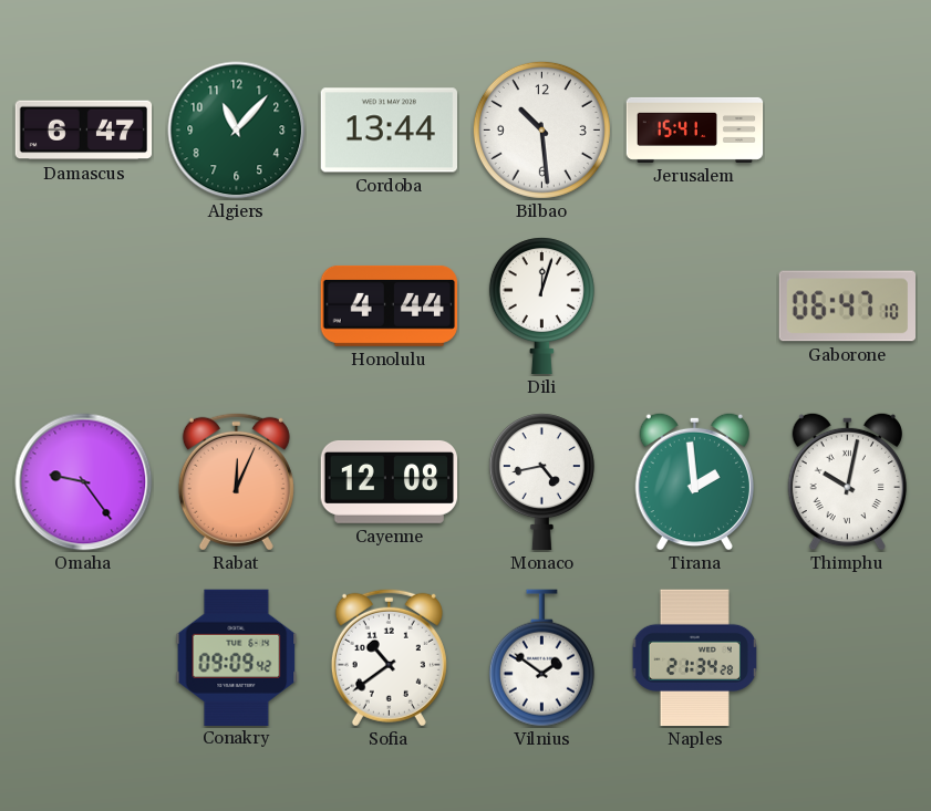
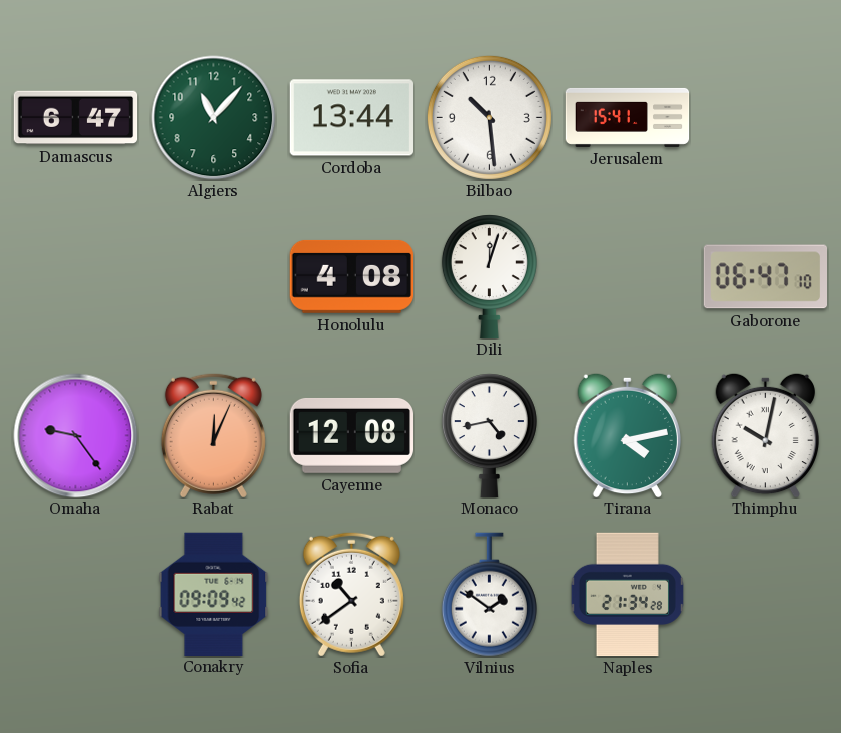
Honolulu: 4:44 -> 4:08
Tirana: 1:59 -> 4:13
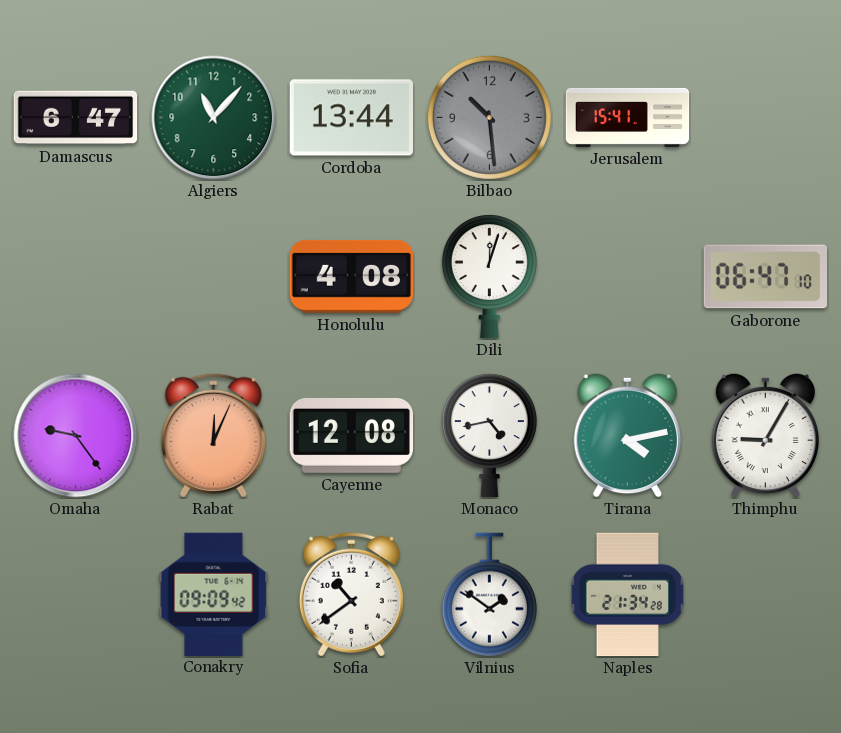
Bilbao dial: white -> grey
Thimphu: 10:02 -> 9:05
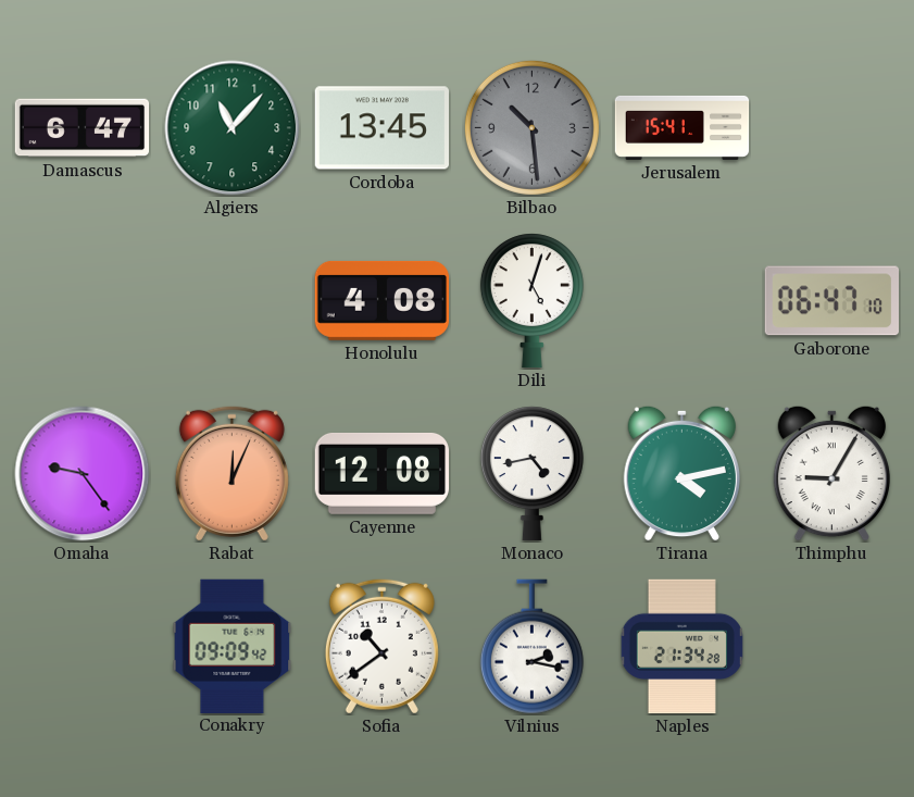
Cordoba: 13:44 -> 13:45
Dili: 12:03 -> 5:03
Vilnius: 1:51 -> 2:17
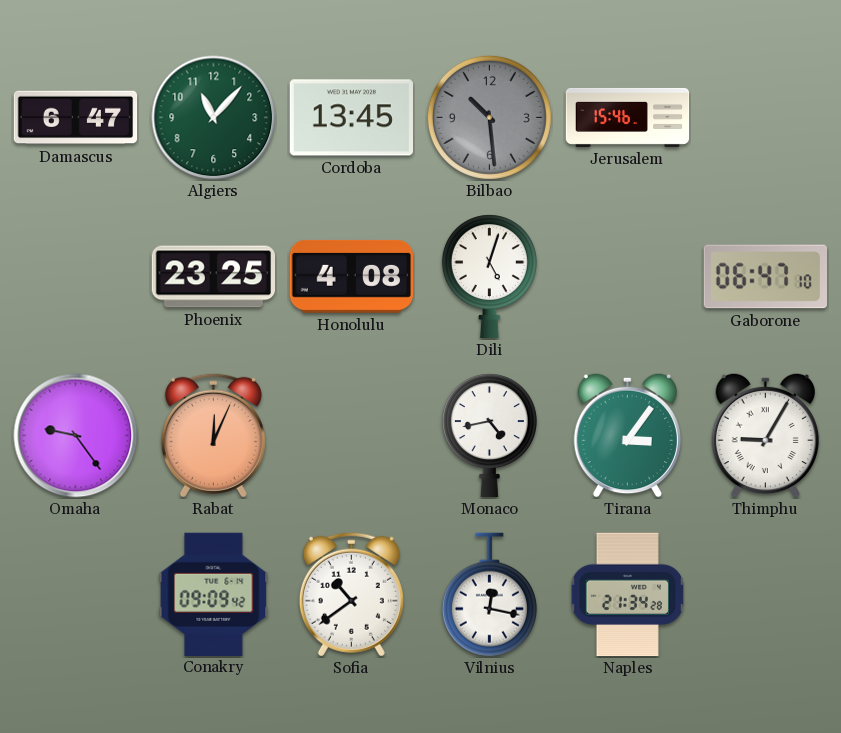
Jerusalem: 15:41 -> 15:46
Phoenix: none -> 23:25
Cayenne: 12:08 -> none
Tirana: 4:13 -> 3:06
Vilnius: 2:17 -> 12:17
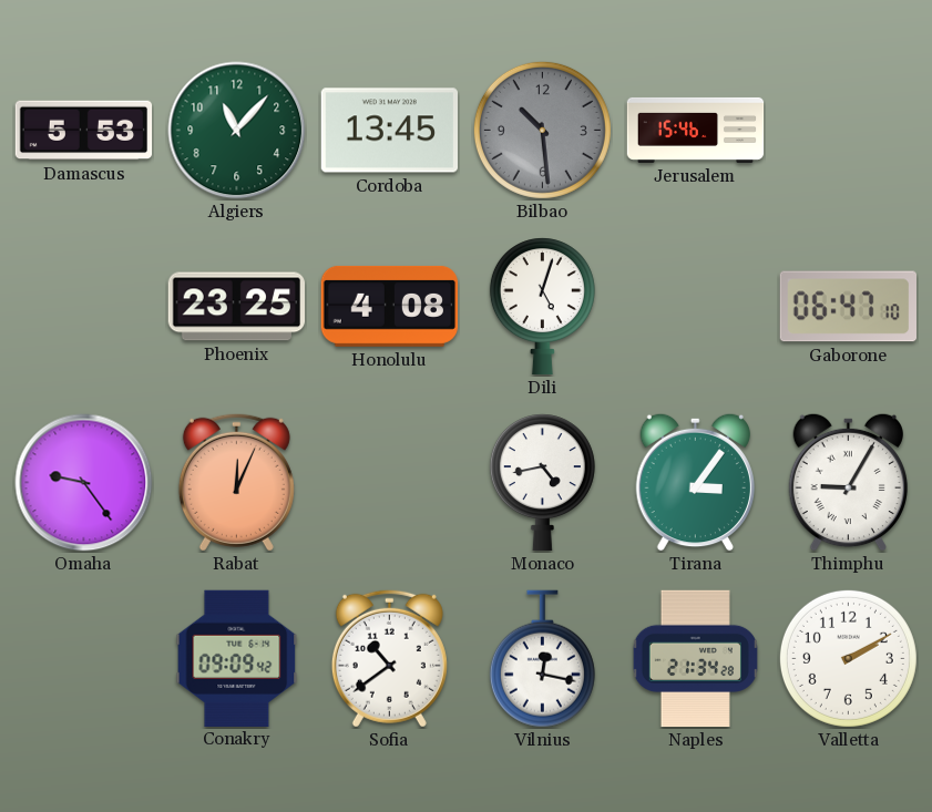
Damascus: 6:47 -> 5:53
Valletta: none -> 2:10
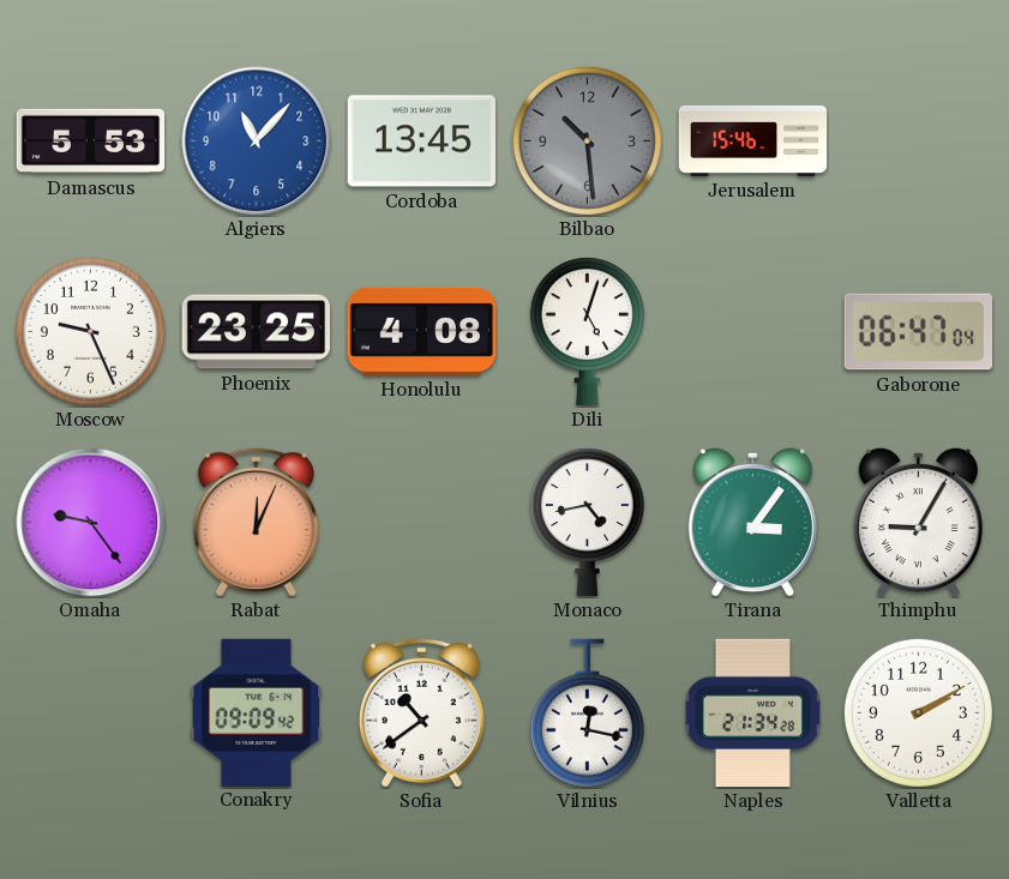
Algiers dial: green -> blue
Moscow: none -> 9:26
Gaborone: 06:47:10 -> 06:47:04
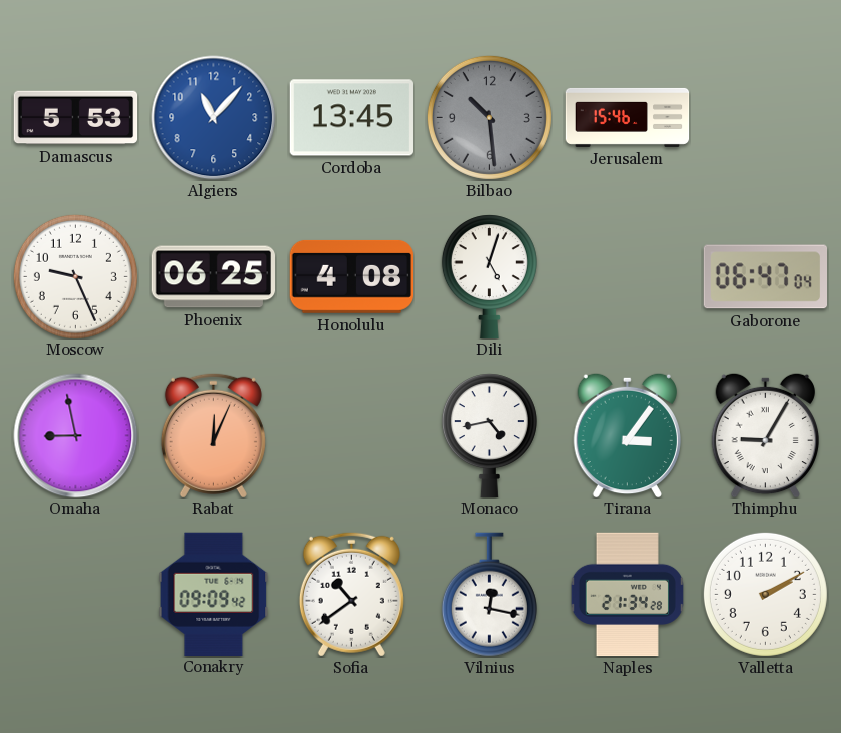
Phoenix: 23:25 -> 06:25
Omaha: 9:24 -> 8:58
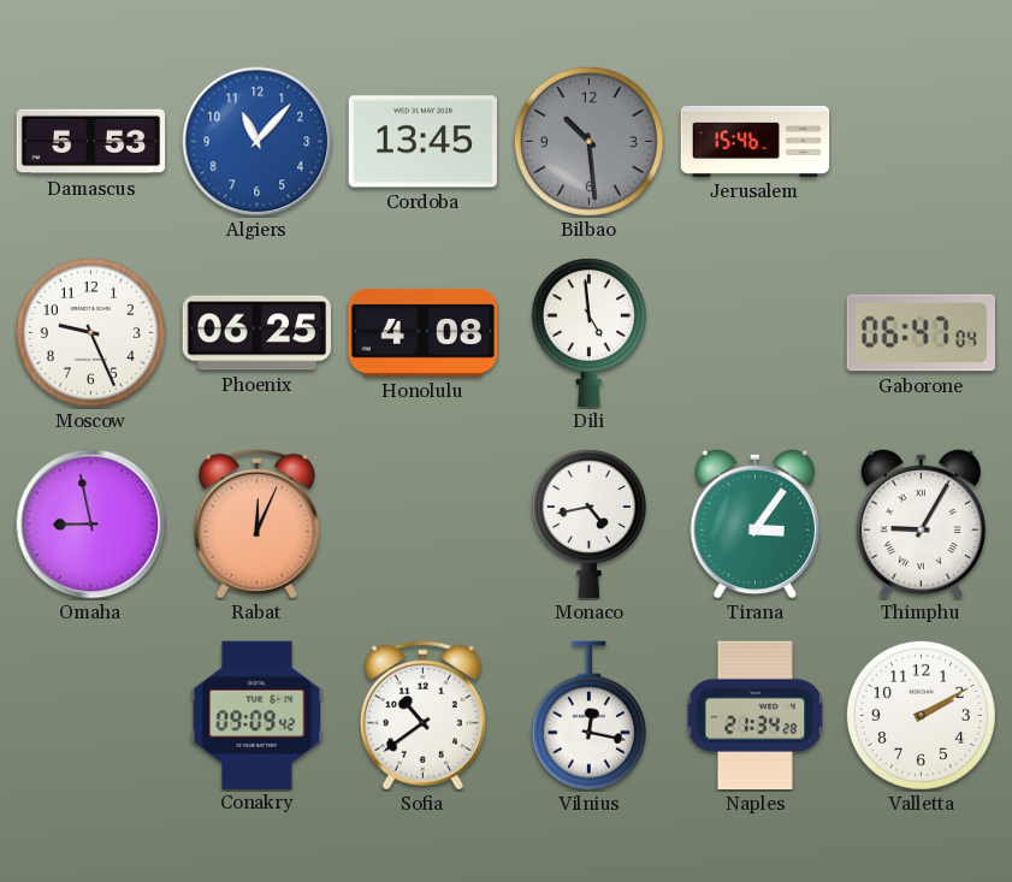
Dili: 5:03 -> 4:59
